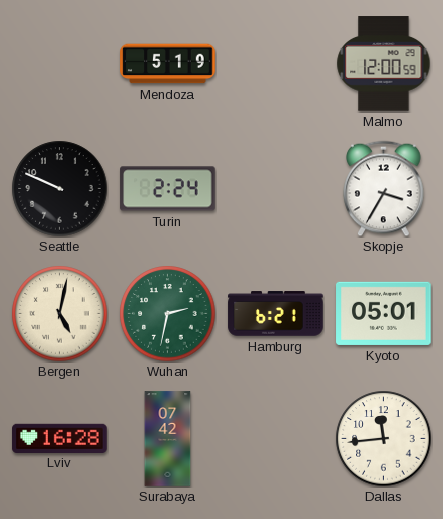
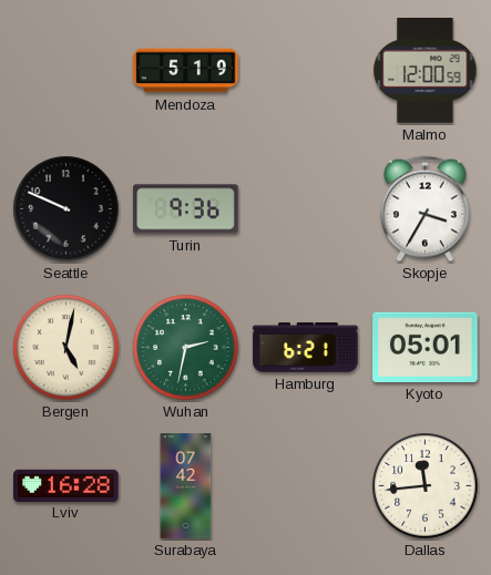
Turin: 2:24 -> 9:36
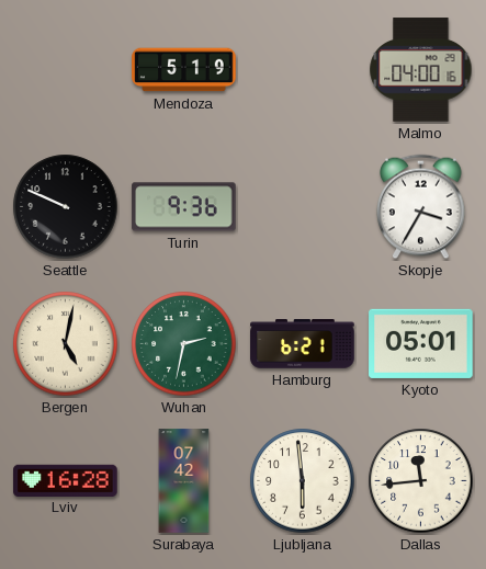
Malmo: 12:00 -> 04:00
Ljubljana: none -> 5:59
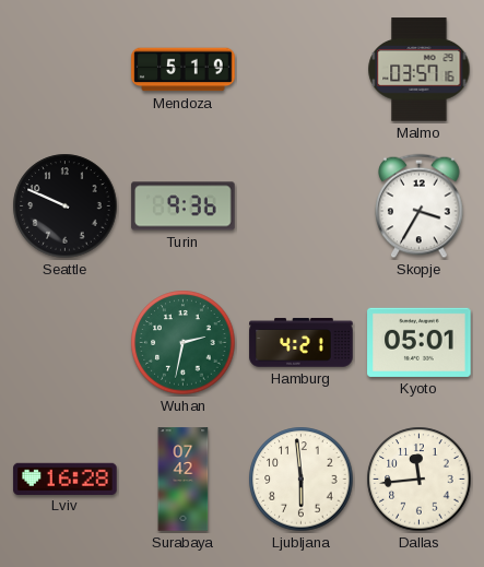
Malmo: 04:00 -> 03:57
Bergen: 5:02 -> none
Hamburg: 6:21 -> 4:21
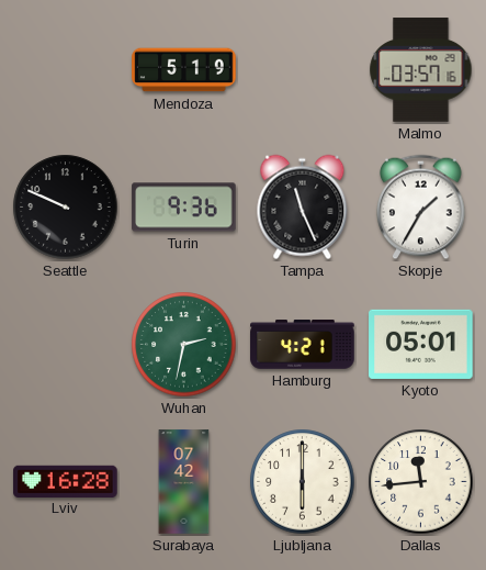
Tampa: none -> 11:26
Skopje: 3:35 -> 1:35
Ljubljana: 5:59 -> 6:00
